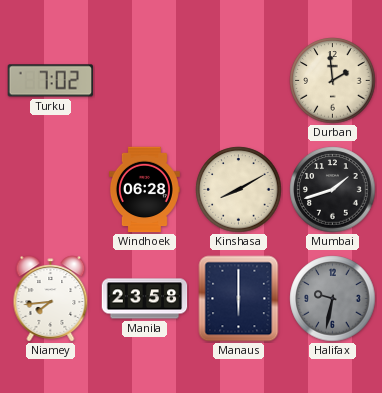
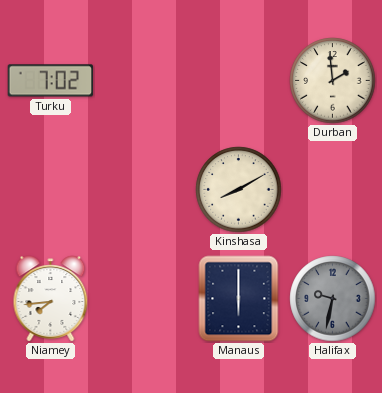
Windhoek: 06:28 -> none
Mumbai: 1:42 -> none
Manila: 23:58 -> none
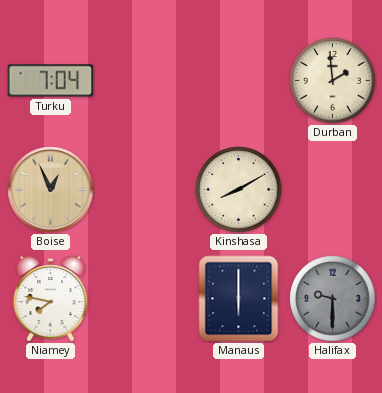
Turku: 7:02 -> 7:04
Boise: none -> 12:56
Niamey: 7:44 -> 7:47
Halifax: 9:32 -> 9:30
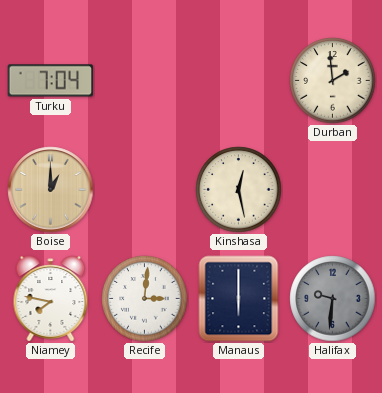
Boise: 12:56 -> 1:00
Kinshasa: 8:10 -> 12:28
Recife: none -> 3:01
Halifax: 9:30 -> 9:31
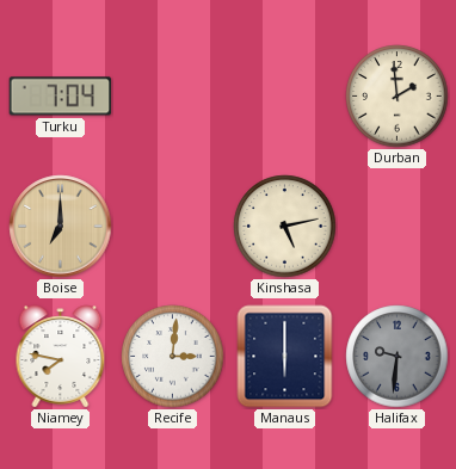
Boise: 1:00 -> 7:00
Kinshasa: 12:28 -> 5:13
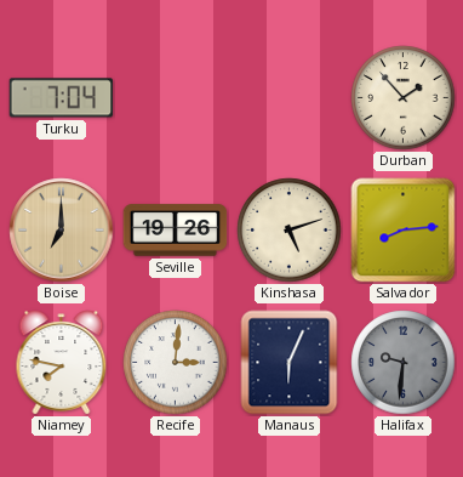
Durban: 1:59 -> 1:53
Seville: none -> 19:26
Kinshasa: 5:13 -> 5:12
Salvador: none -> 8:14
Manaus: 6:00 -> 6:04
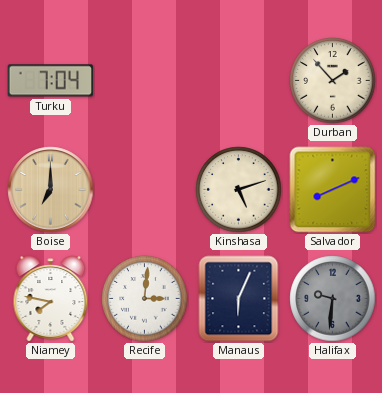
Seville: 19:26 -> none
Salvador: 8:14 -> 8:11
